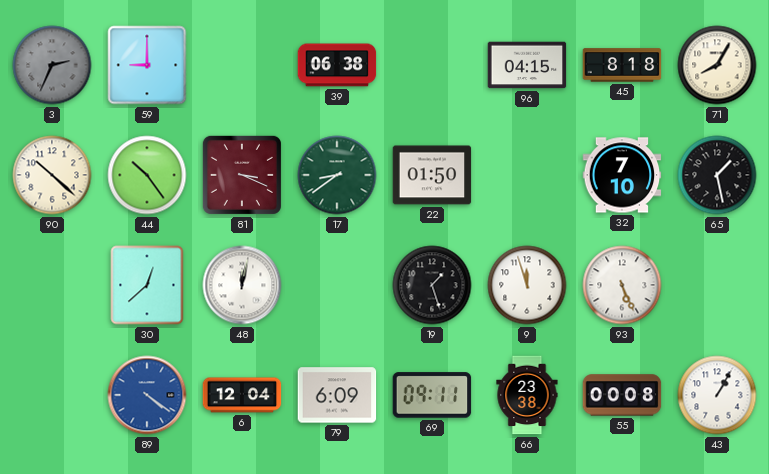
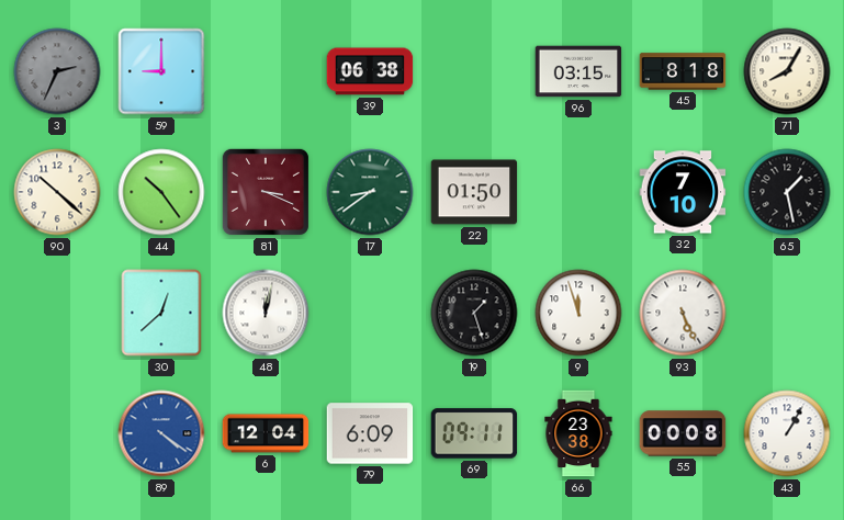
96: 04:15 -> 03:15
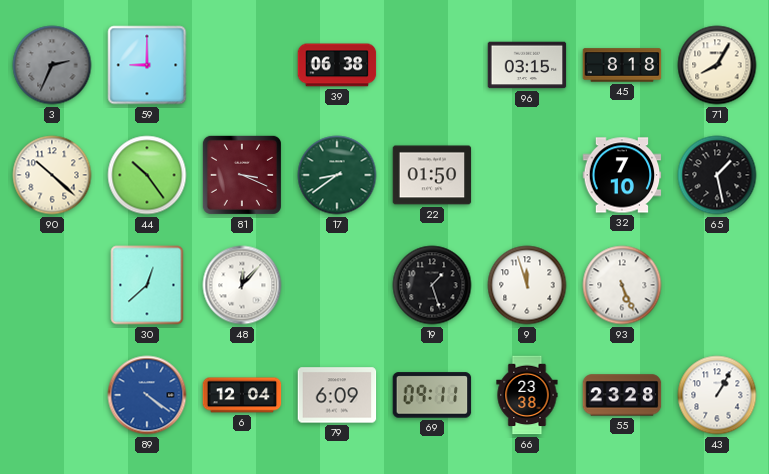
48: 12:02 -> 12:07
55: 00:08 -> 23:28
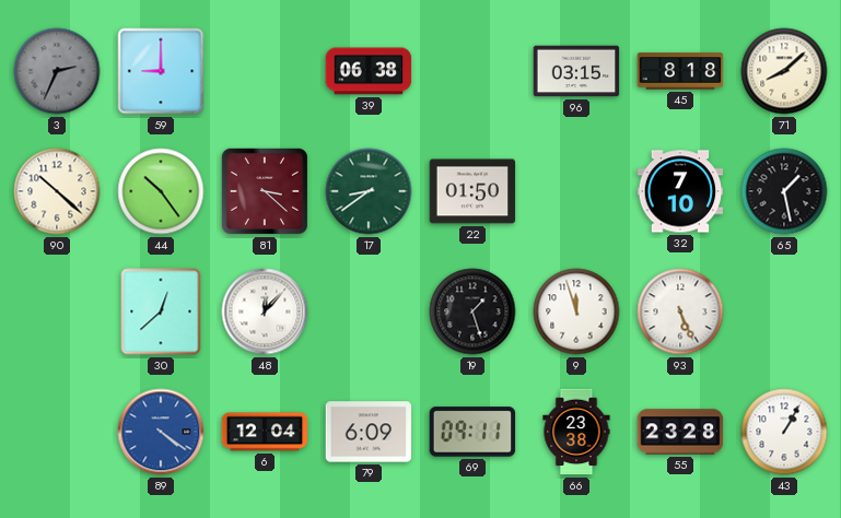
71: 8:05 -> 8:08
81: 3:19 -> 3:22
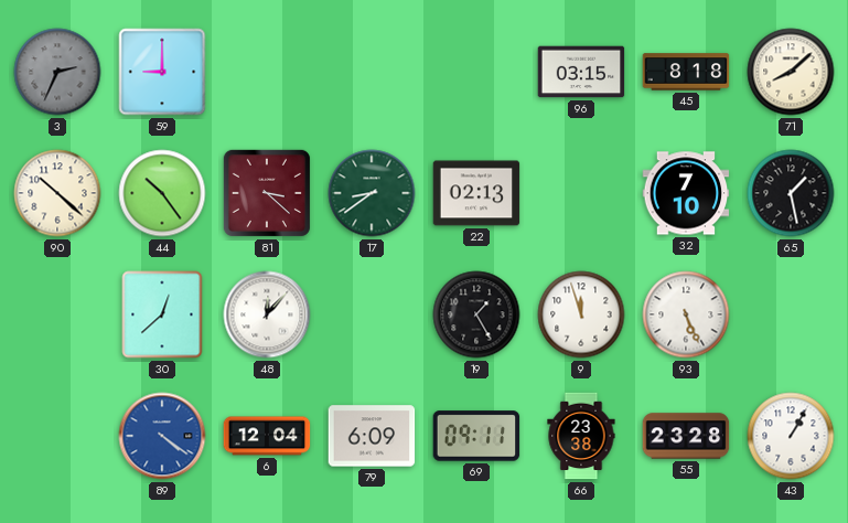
39: 06:38 -> none
22: 01:50 -> 02:13
19: 1:27 -> 1:25
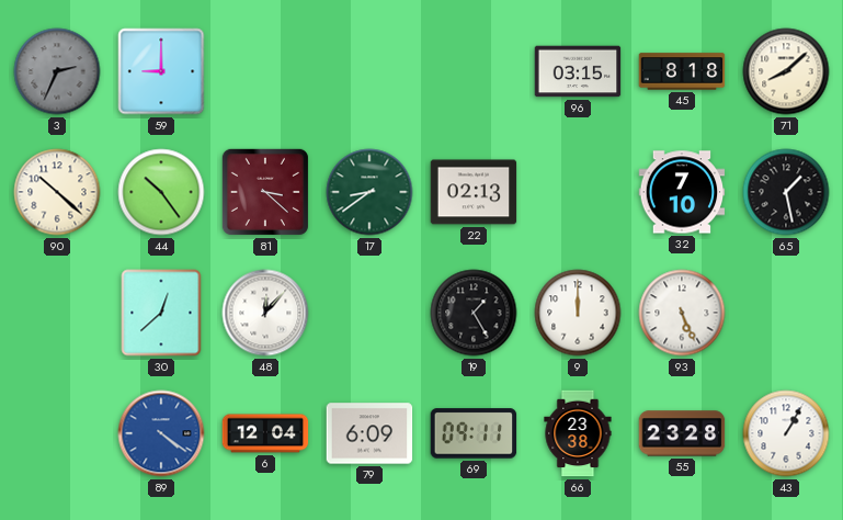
9: 11:57 -> 12:00
